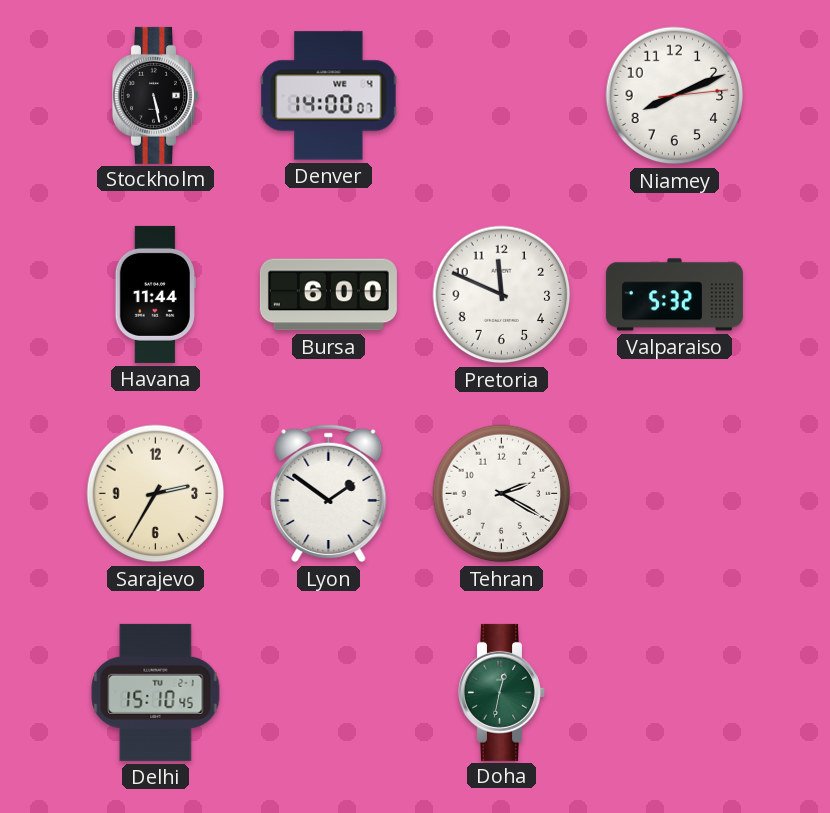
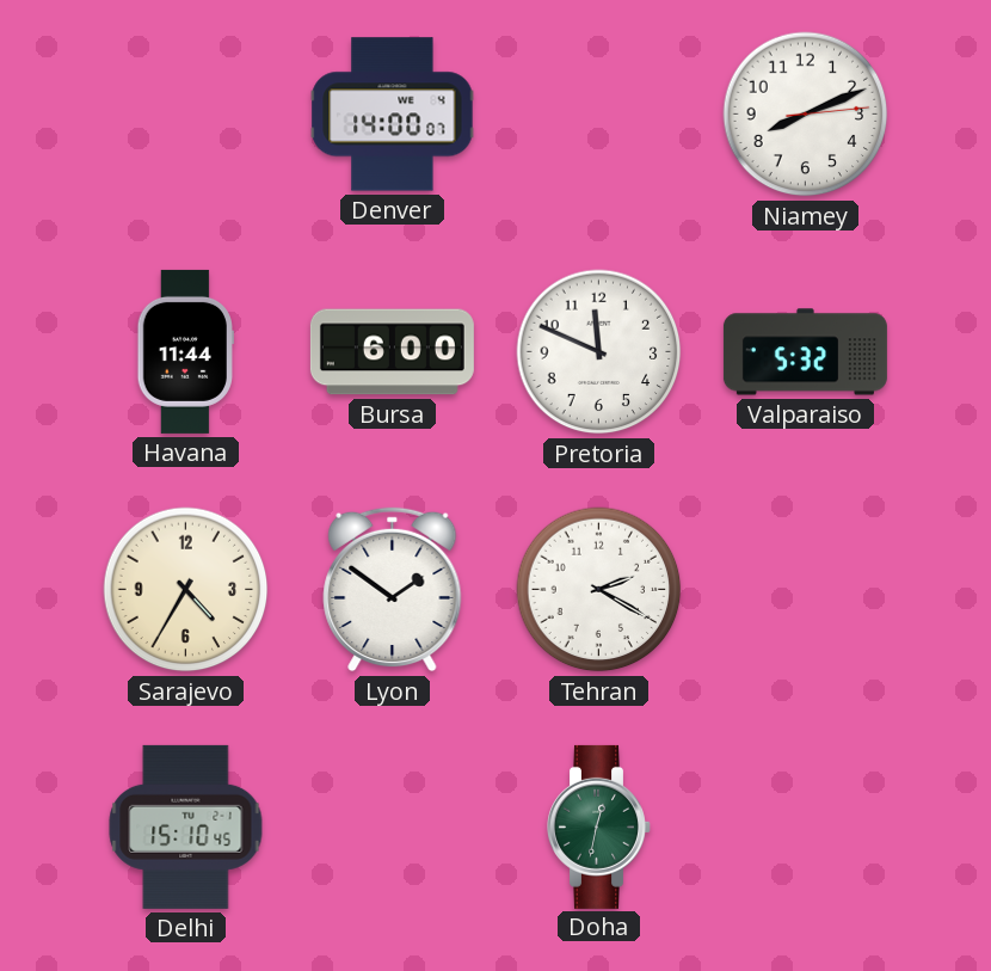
Stockholm: 5:28 -> none
Sarajevo: 2:35 -> 4:35
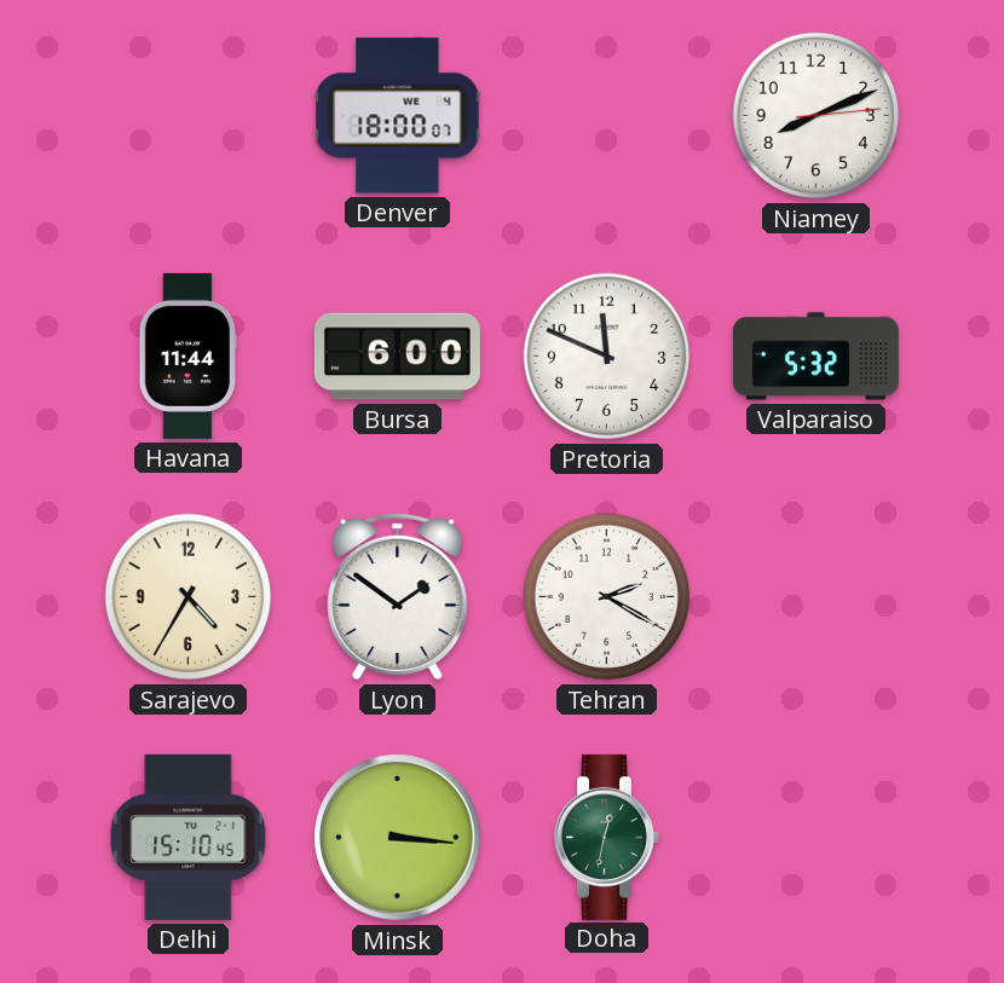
Denver: 14:00 -> 18:00
Minsk: none -> 3:16
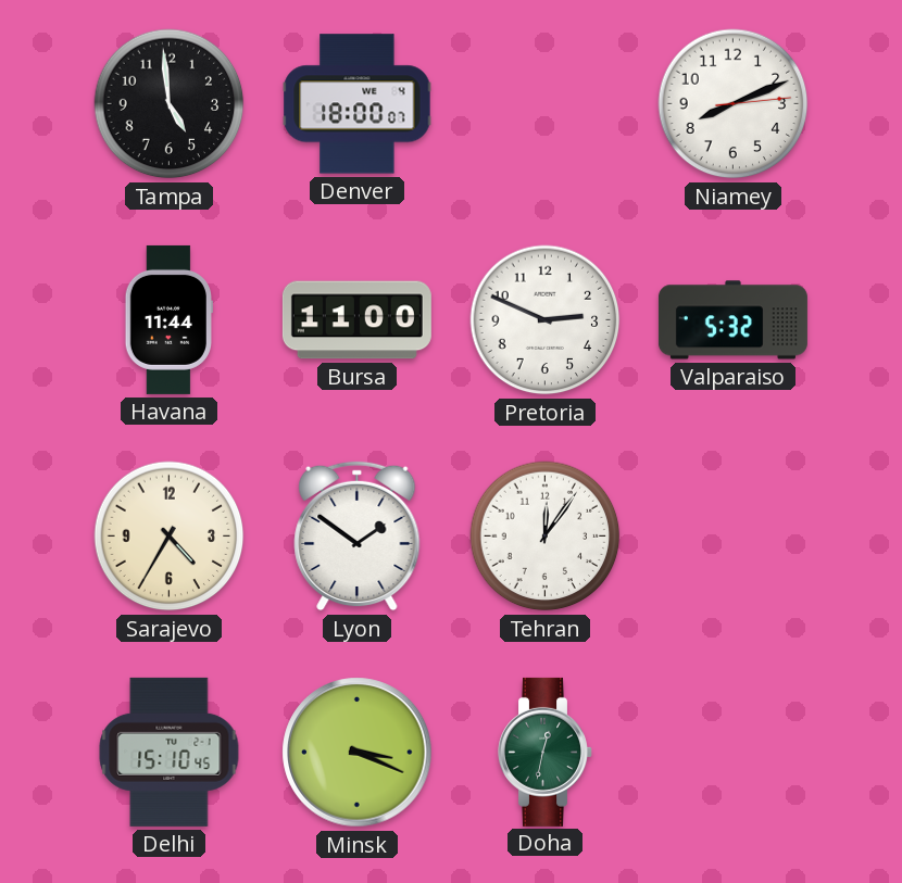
Tampa: none -> 4:59
Bursa: 6:00 -> 11:00
Pretoria: 11:49 -> 2:49
Tehran: 2:20 -> 12:06
Minsk: 3:16 -> 3:19
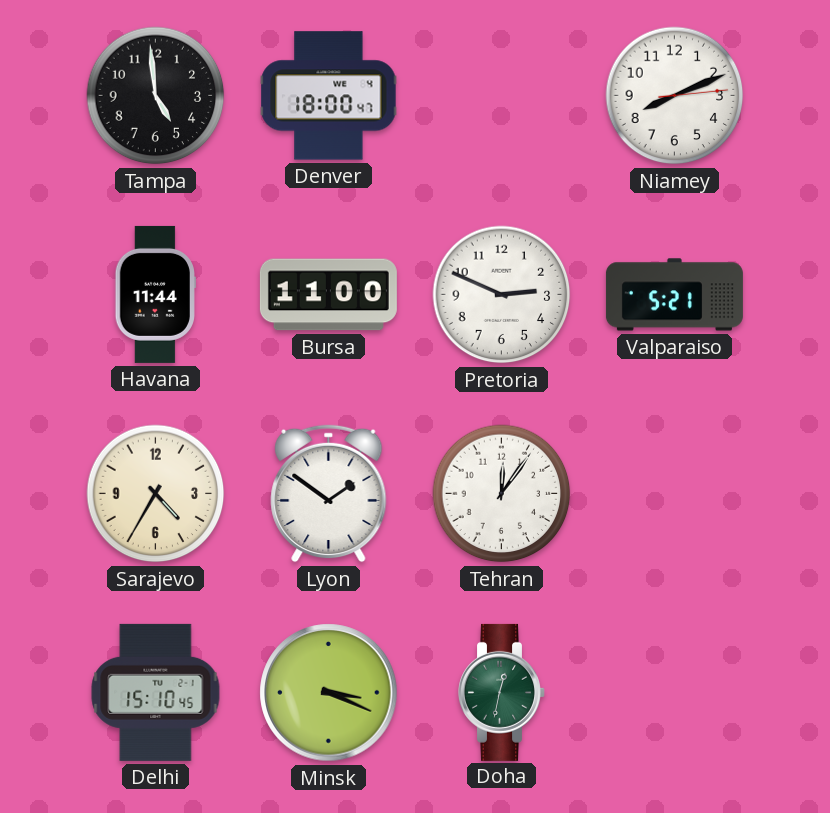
Denver: 18:00:07 -> 18:00:47
Valparaiso: 5:32 -> 5:21
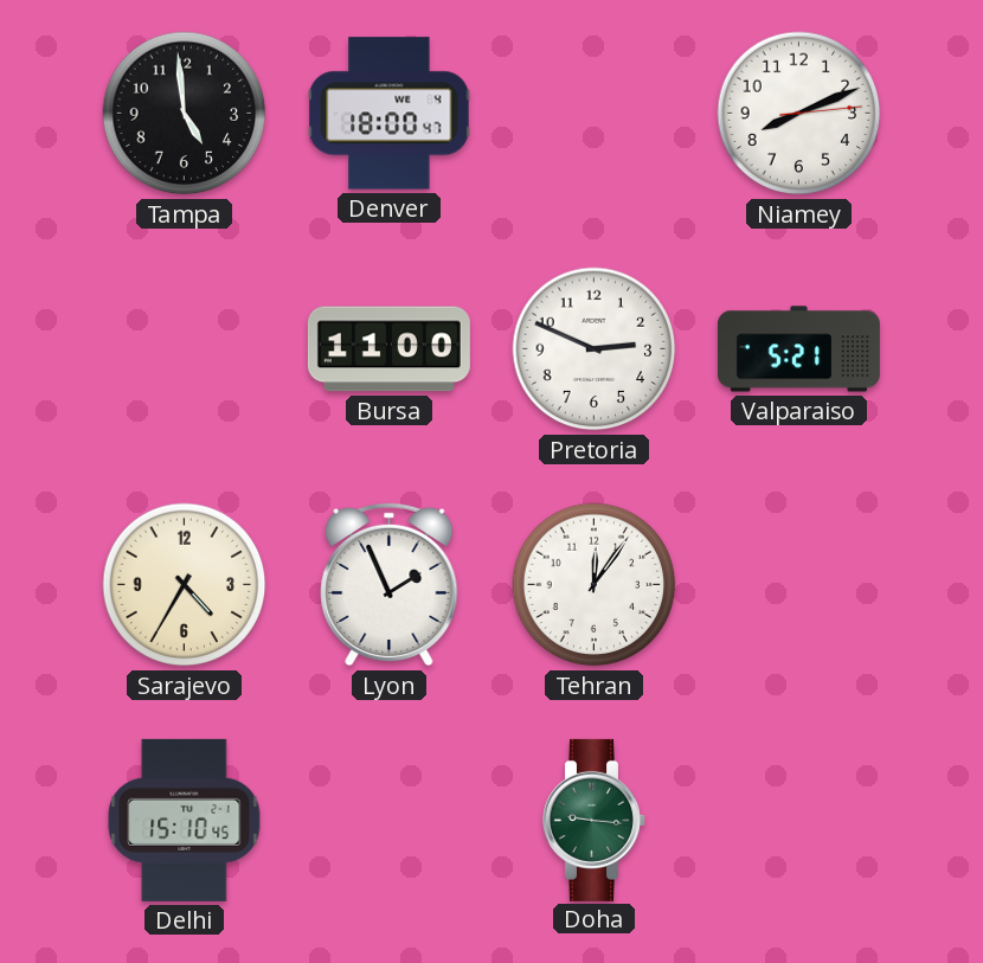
Havana: 11:44 -> none
Lyon: 1:51 -> 1:56
Minsk: 3:19 -> none
Doha: 12:32 -> 9:16
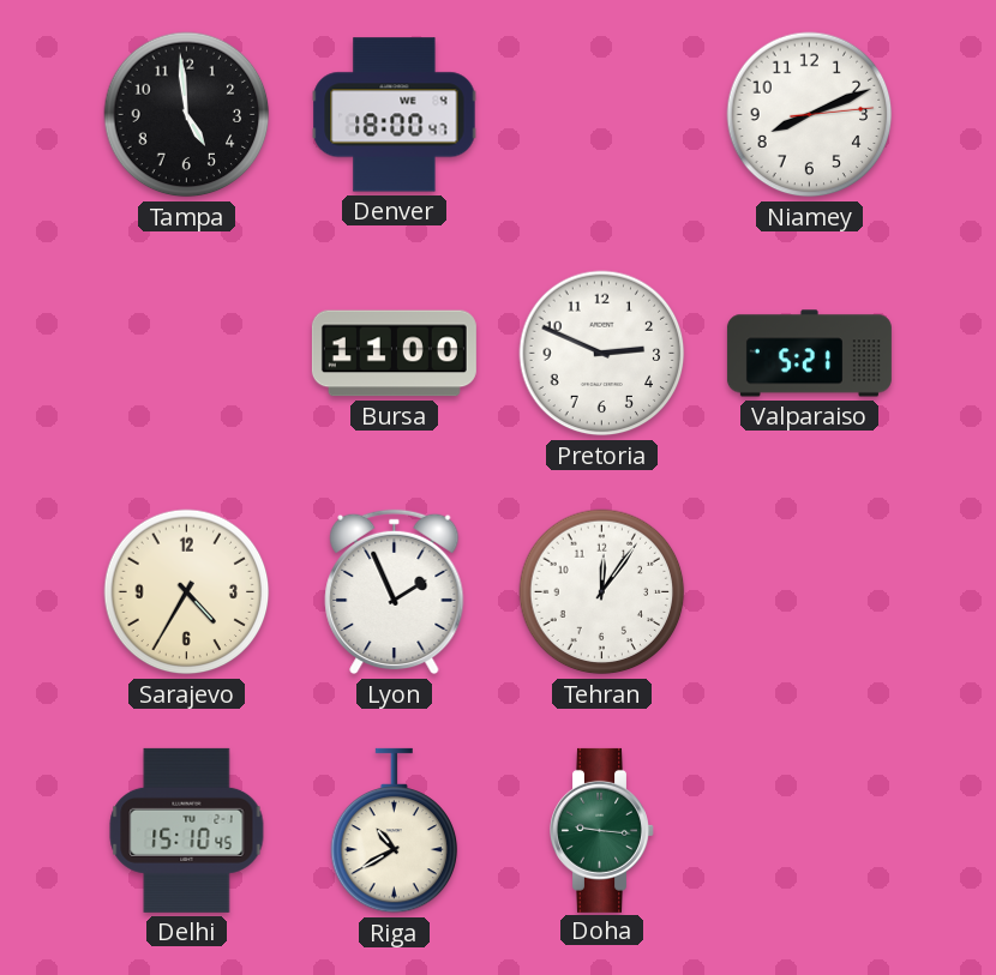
Riga: none -> 10:40
